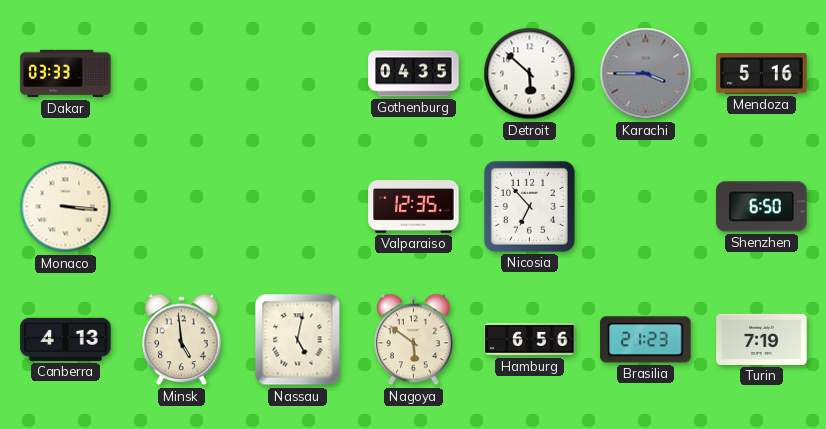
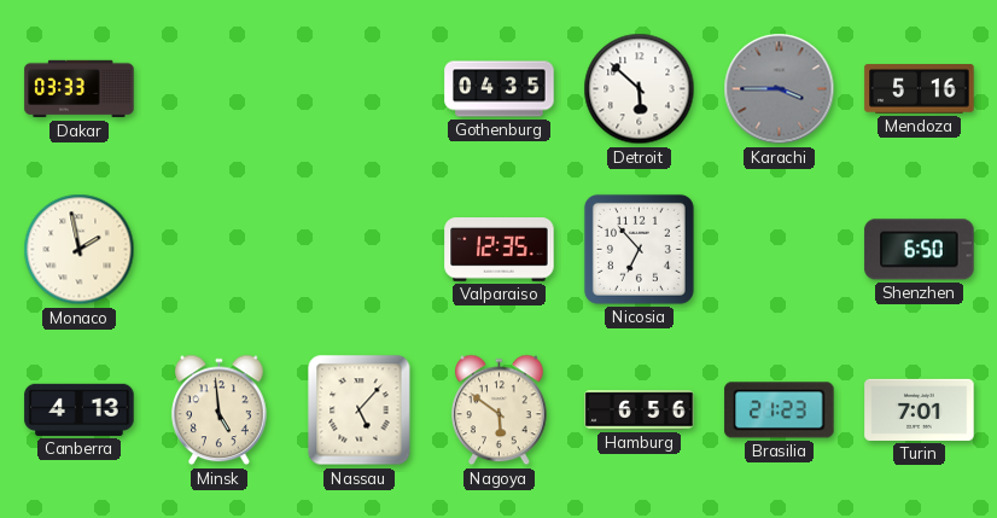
Monaco: 3:16 -> 1:58
Nassau: 5:02 -> 5:07
Turin: 7:19 -> 7:01
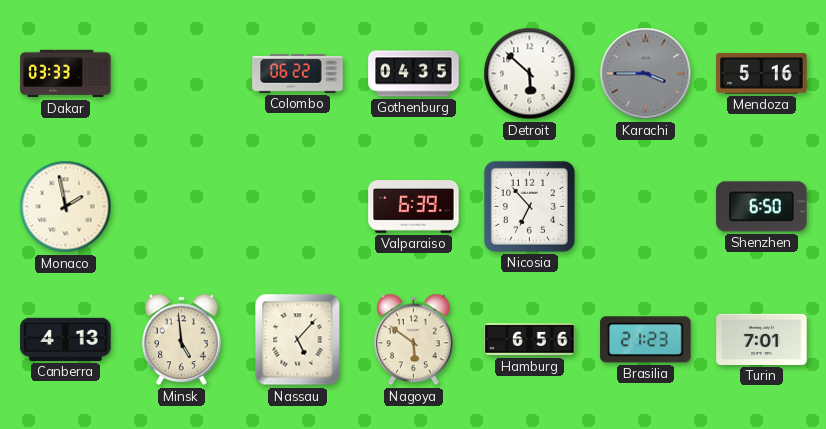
Colombo: none -> 06:22
Valparaiso: 12:35 -> 6:39
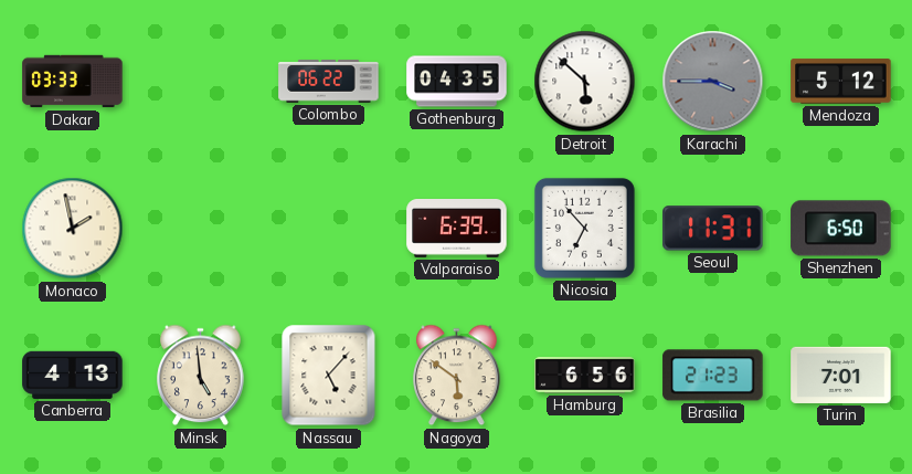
Mendoza: 5:16 -> 5:12
Seoul: none -> 11:31
